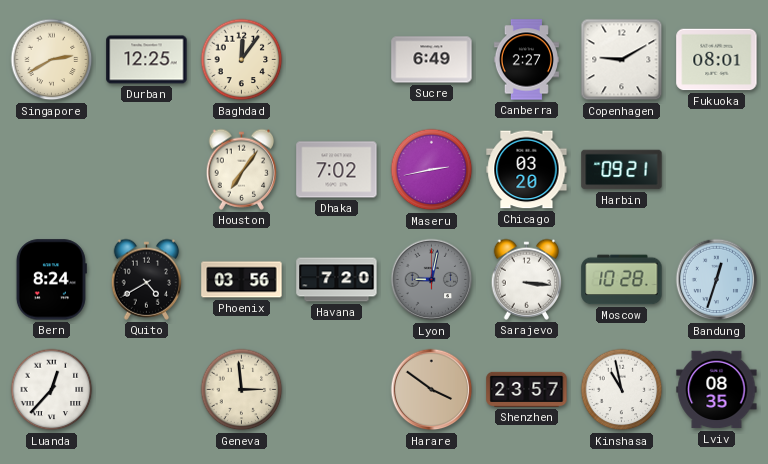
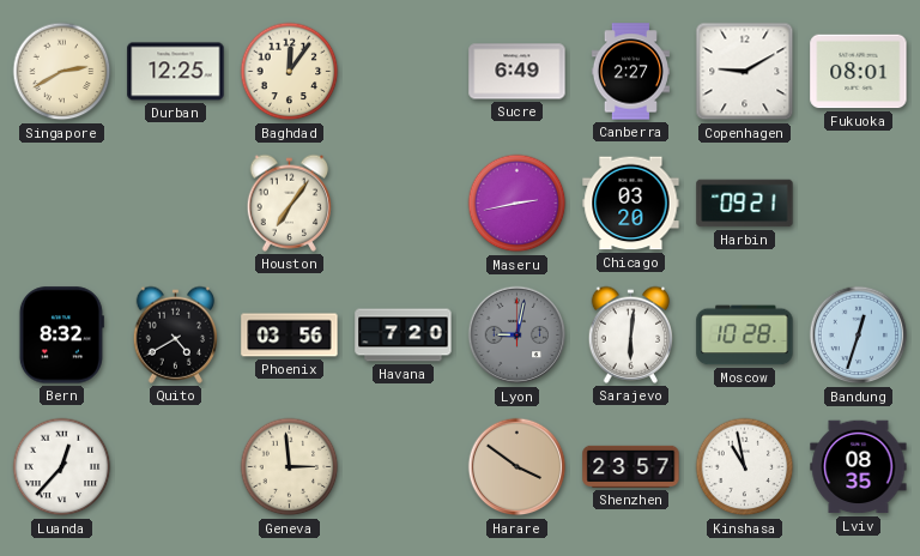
Dhaka: 7:02 -> none
Bern: 8:24 -> 8:32
Sarajevo: 3:16 -> 6:01
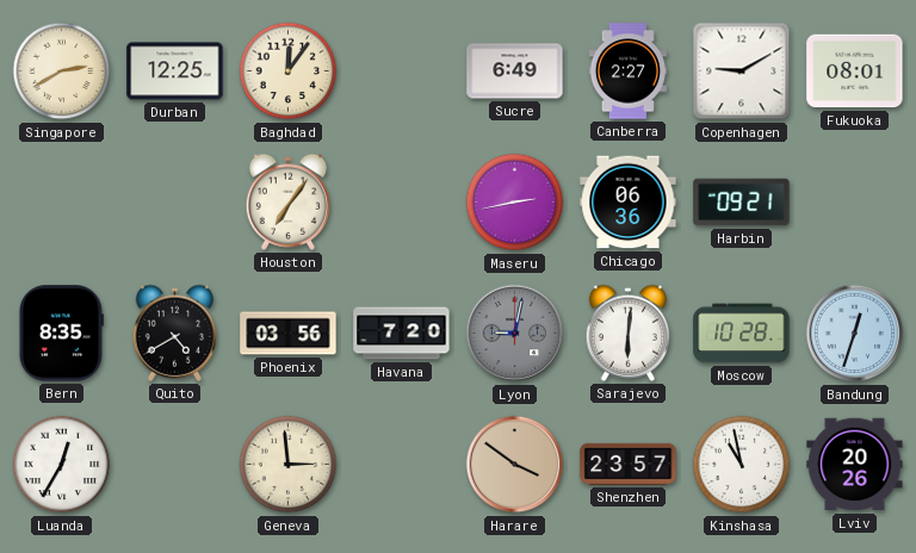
Chicago: 03:20 -> 06:36
Bern: 8:32 -> 8:35
Luanda: 12:37 -> 12:35
Lviv: 08:35 -> 20:26
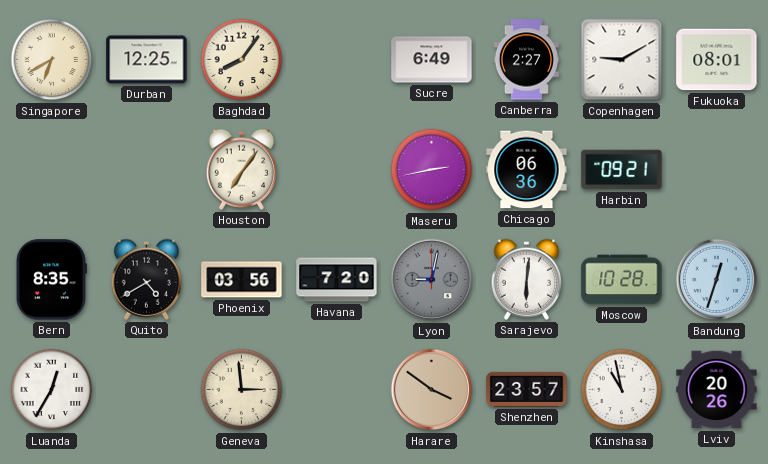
Singapore: 2:40 -> 6:40
Baghdad: 12:06 -> 8:06
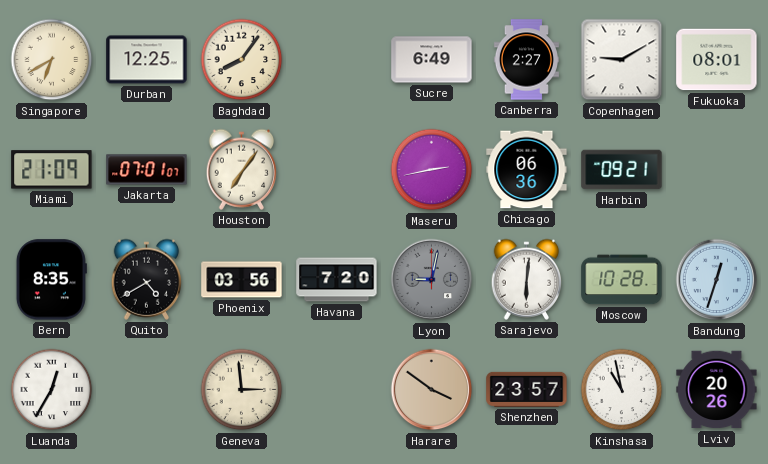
Miami: none -> 21:09
Jakarta: none -> 07:01
